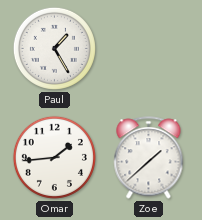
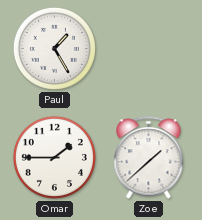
Omar: 1:44 -> 1:45
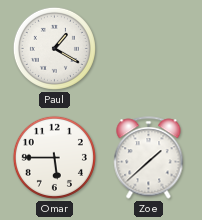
Paul: 1:25 -> 1:20
Omar: 1:45 -> 5:45
